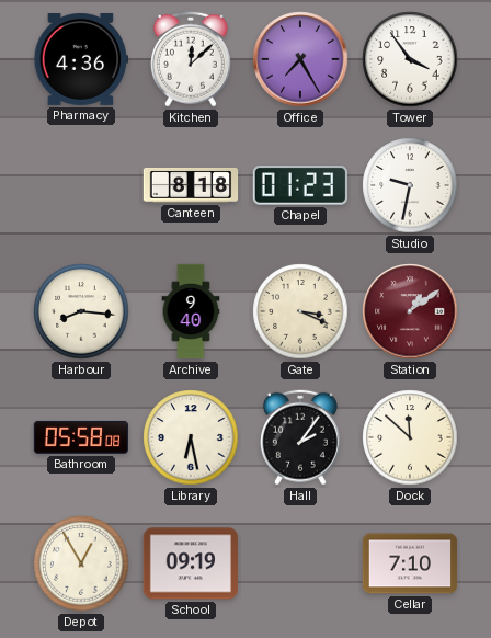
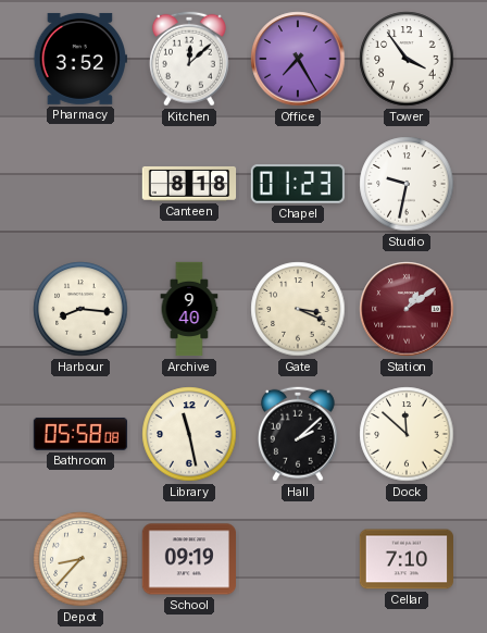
Pharmacy: 4:36 -> 3:52
Library: 6:28 -> 11:28
Hall: 2:06 -> 2:08
Depot: 12:55 -> 8:37
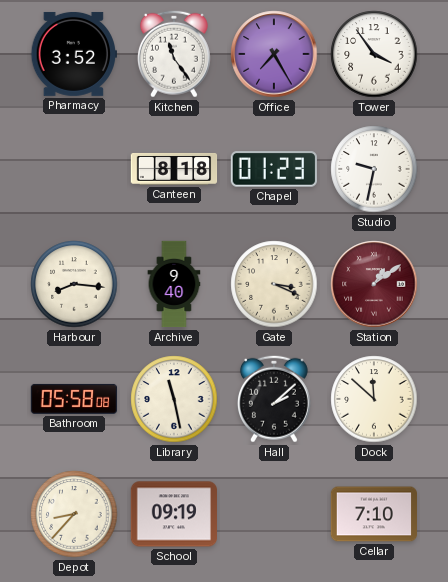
Kitchen: 12:08 -> 11:24
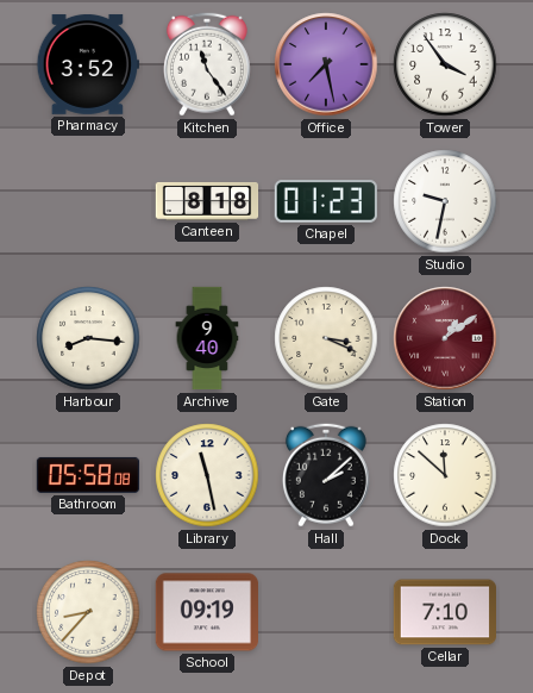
Office: 7:25 -> 7:28
